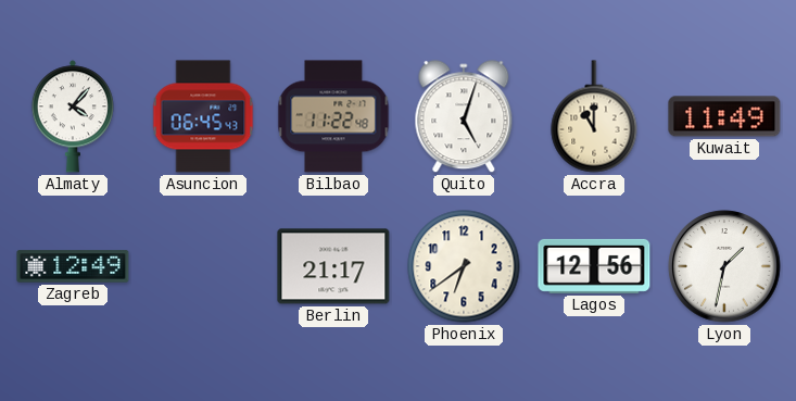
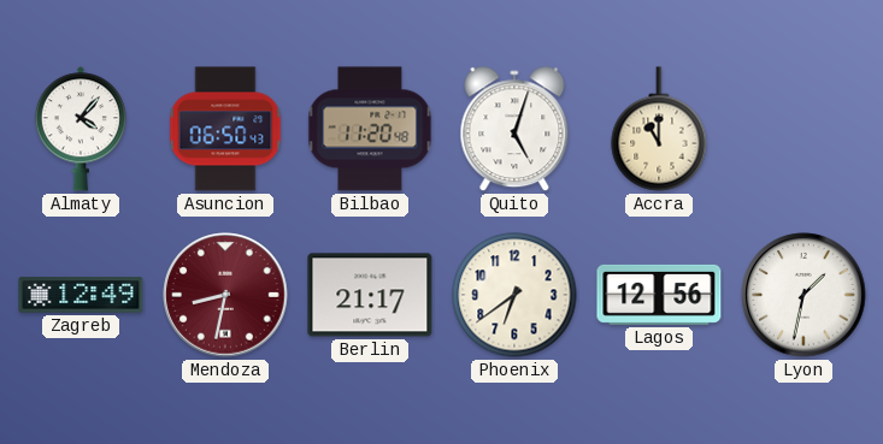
Asuncion: 06:45 -> 06:50
Bilbao: 11:22 -> 11:20
Kuwait: 11:49 -> none
Mendoza: none -> 8:32
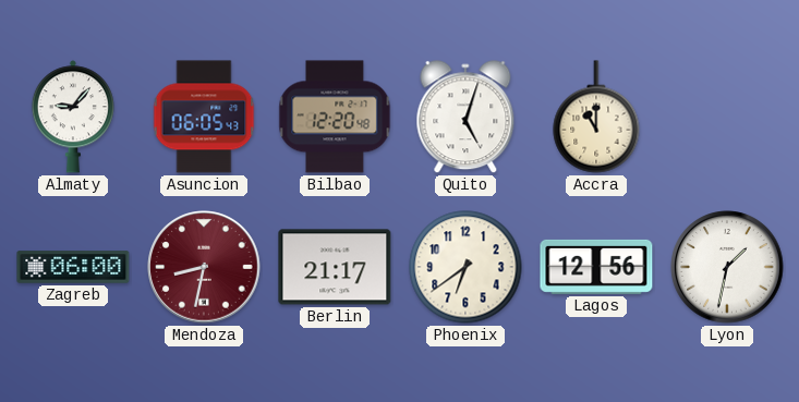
Almaty: 4:07 -> 9:07
Asuncion: 06:50 -> 06:05
Bilbao: 11:20 -> 12:20
Zagreb: 12:49 -> 06:00
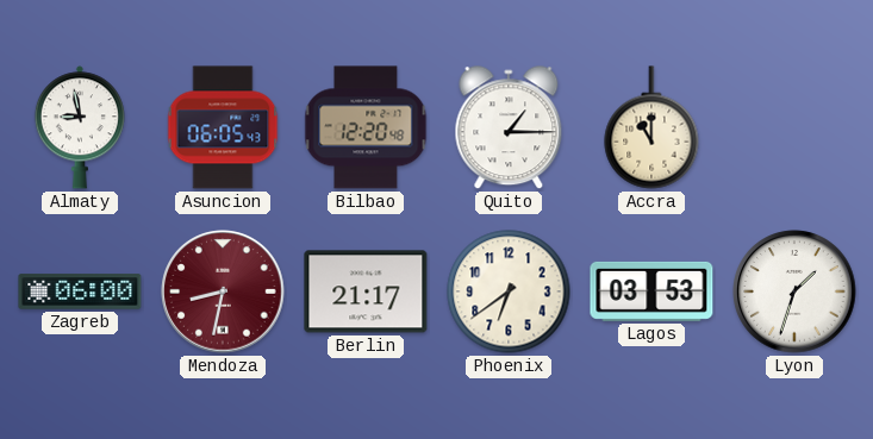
Almaty: 9:07 -> 8:58
Quito: 5:03 -> 1:15
Lagos: 12:56 -> 03:53
Lyon: 1:32 -> 1:33
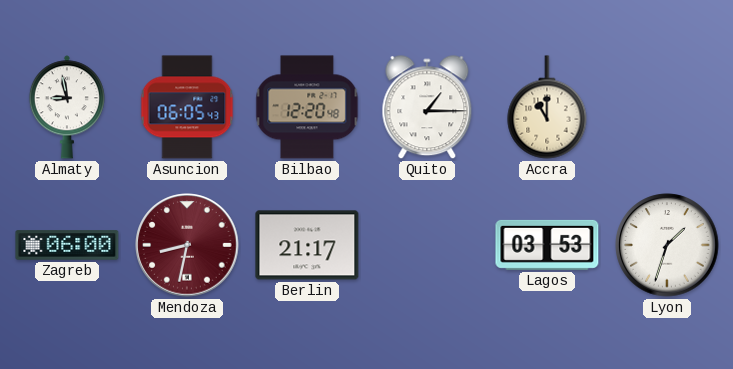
Phoenix: 6:39 -> none
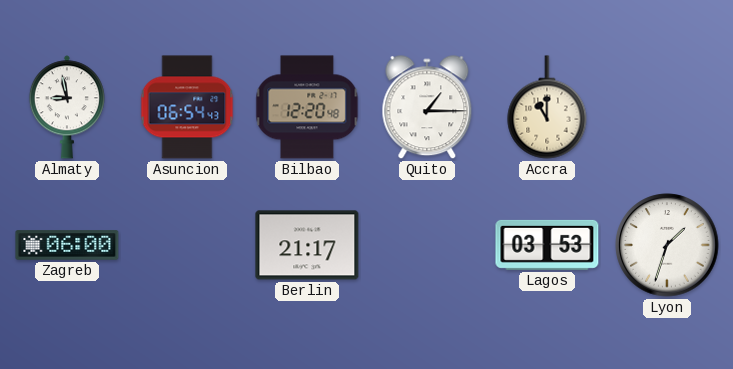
Asuncion: 06:05 -> 06:54
Mendoza: 8:32 -> none
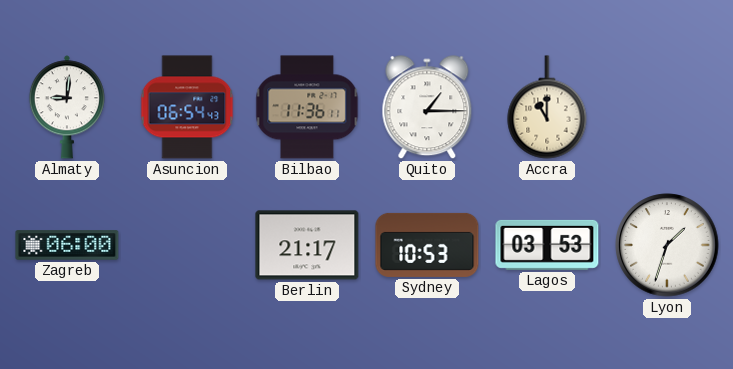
Almaty: 8:58 -> 9:01
Bilbao: 12:20 -> 11:36
Sydney: none -> 10:53
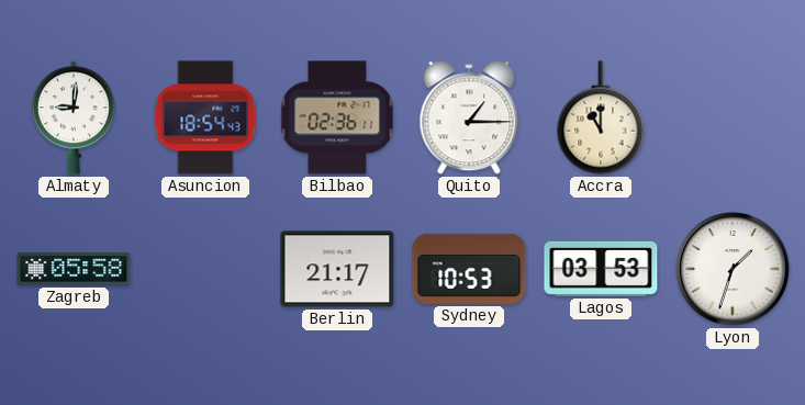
Asuncion: 06:54 -> 18:54
Bilbao: 11:36 -> 02:36
Zagreb: 06:00 -> 05:58
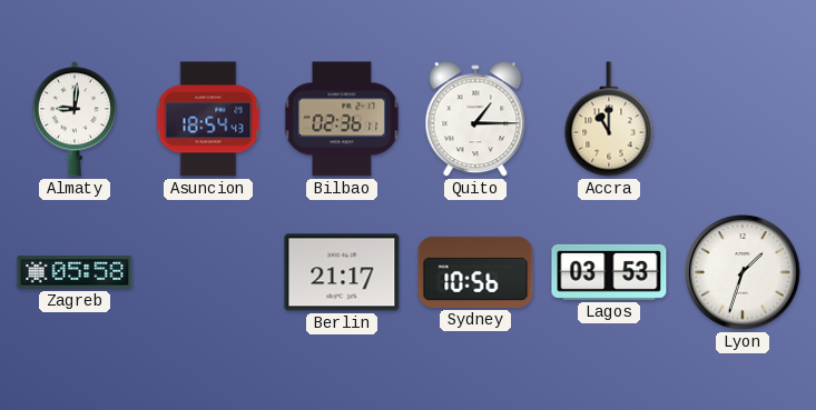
Sydney: 10:53 -> 10:56
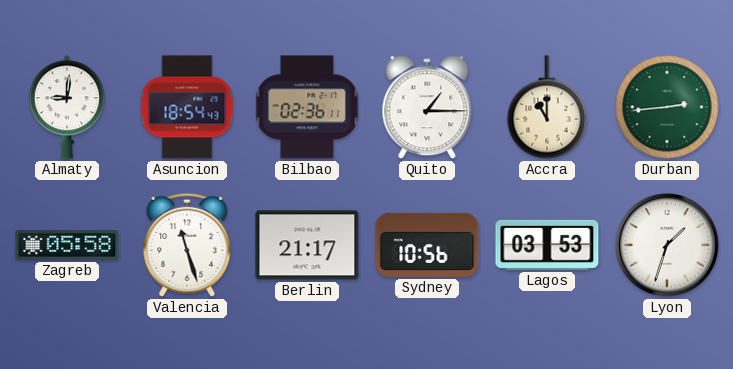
Durban: none -> 2:44
Valencia: none -> 11:27
